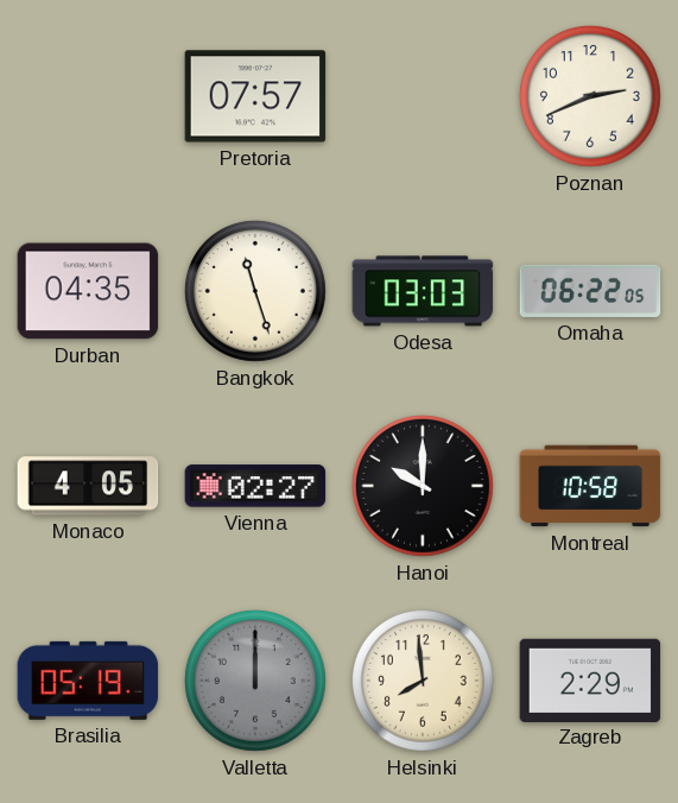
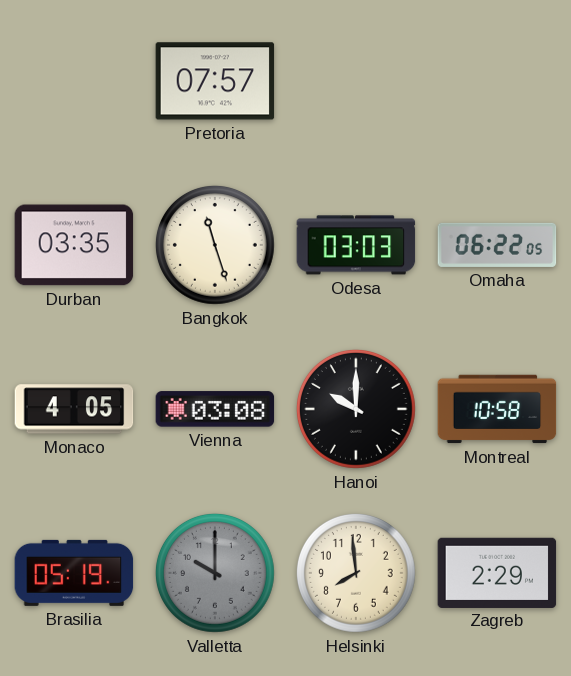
Poznan: 2:41 -> none
Durban: 04:35 -> 03:35
Vienna: 02:27 -> 03:08
Valletta: 12:00 -> 10:00
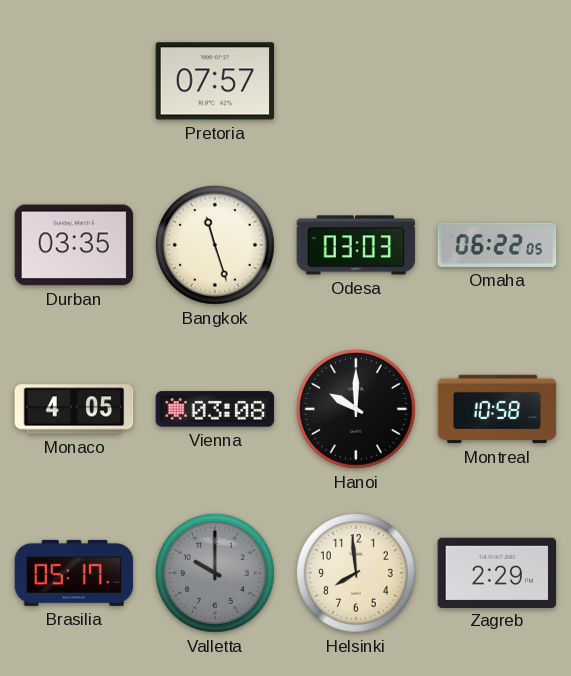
Brasilia: 05:19 -> 05:17
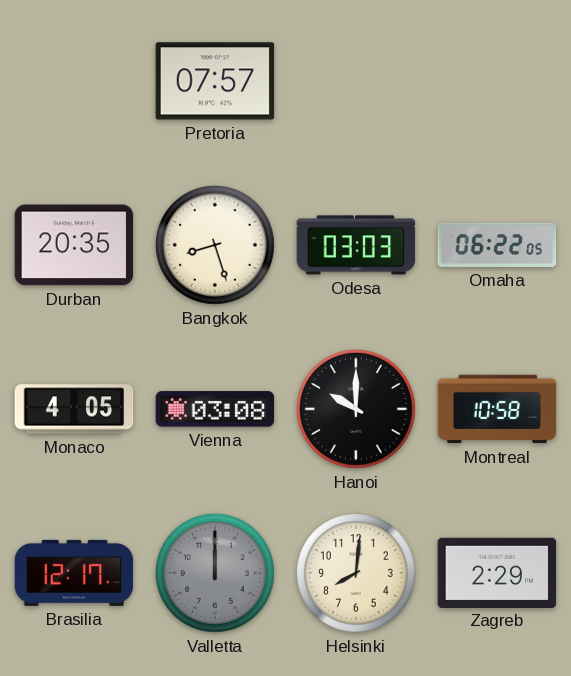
Durban: 03:35 -> 20:35
Bangkok: 11:27 -> 8:27
Brasilia: 05:17 -> 12:17
Valletta: 10:00 -> 12:00
Helsinki: 7:59 -> 8:01
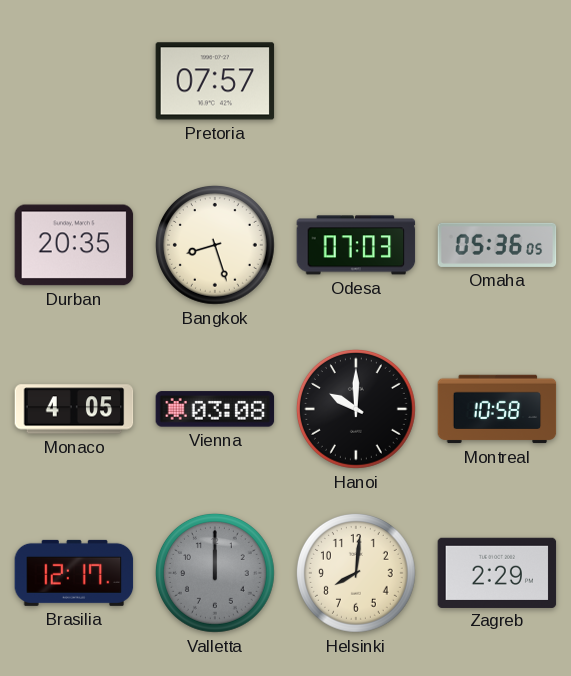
Odesa: 03:03 -> 07:03
Omaha: 06:22 -> 05:36
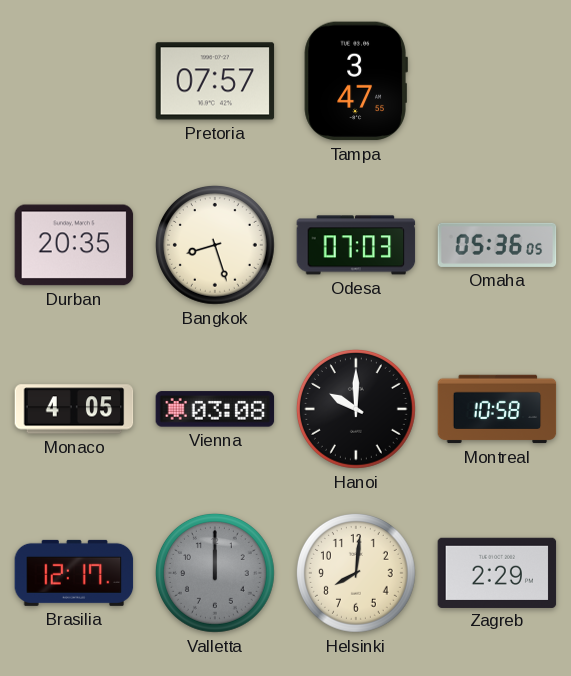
Tampa: none -> 3:47
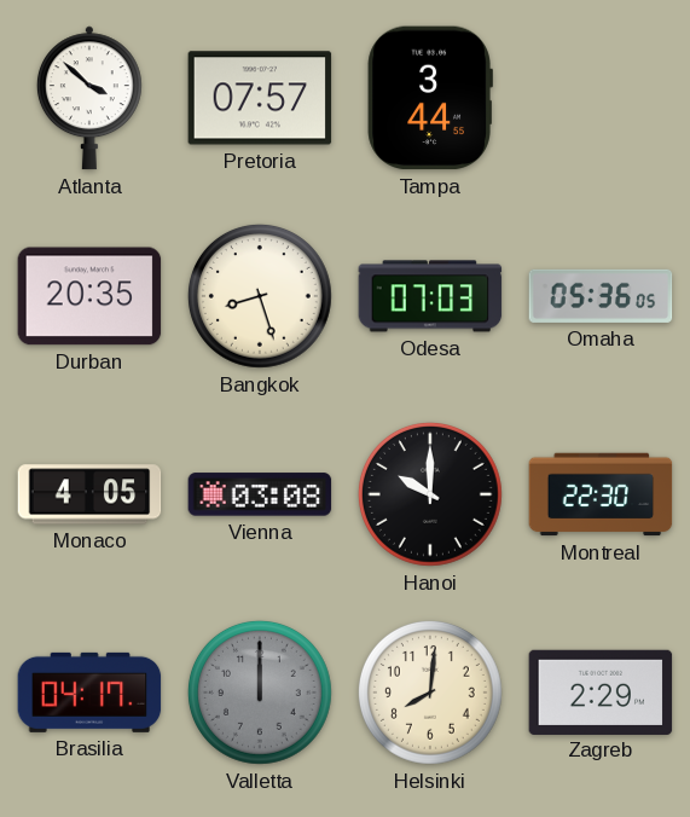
Atlanta: none -> 3:52
Tampa: 3:47 -> 3:44
Montreal: 10:58 -> 22:30
Brasilia: 12:17 -> 04:17
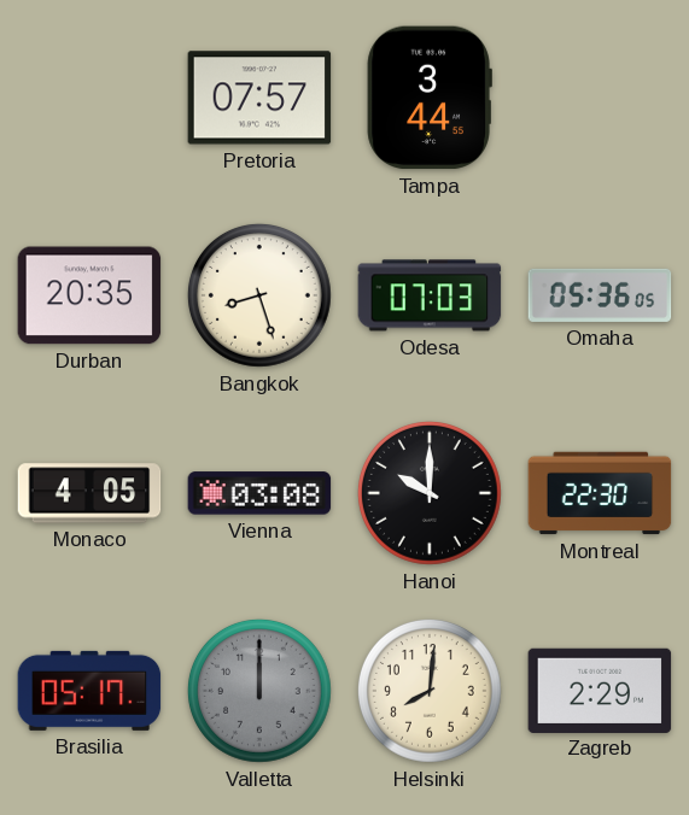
Atlanta: 3:52 -> none
Brasilia: 04:17 -> 05:17
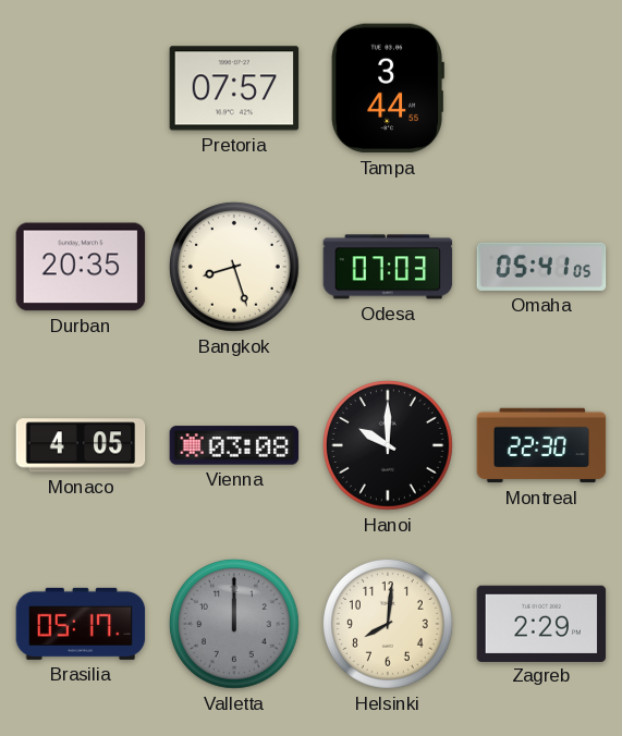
Omaha: 05:36 -> 05:41
